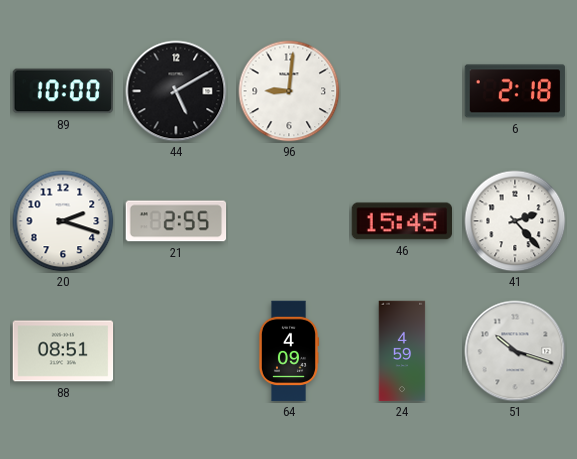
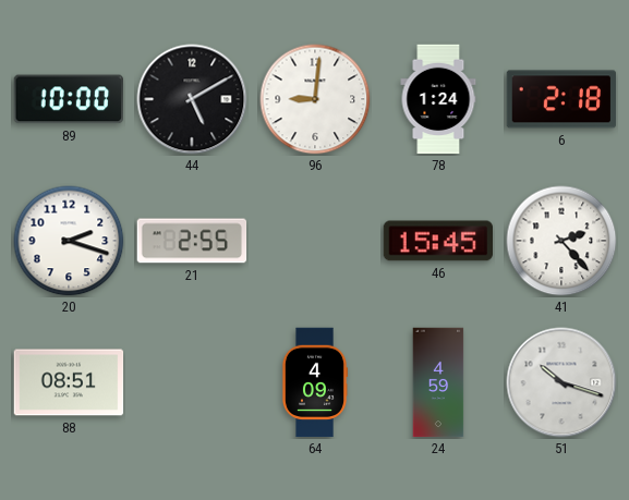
78: none -> 1:24
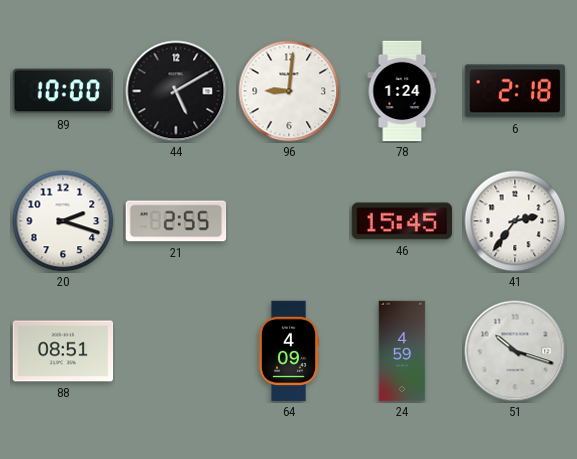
41: 2:23 -> 2:36
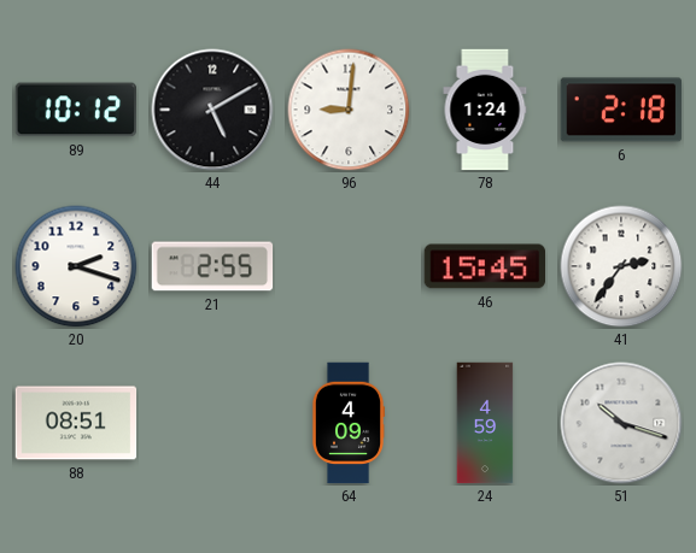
89: 10:00 -> 10:12
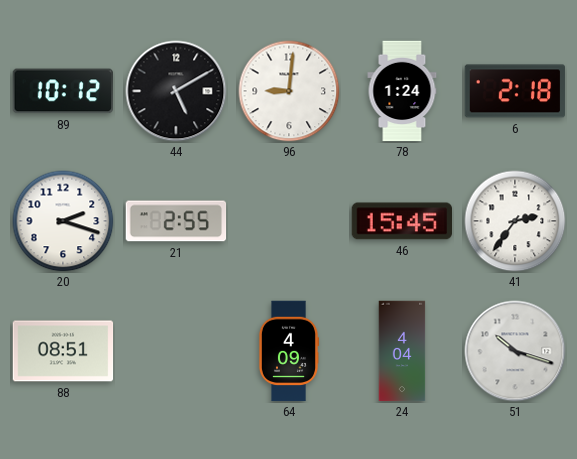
24: 4:59 -> 4:04
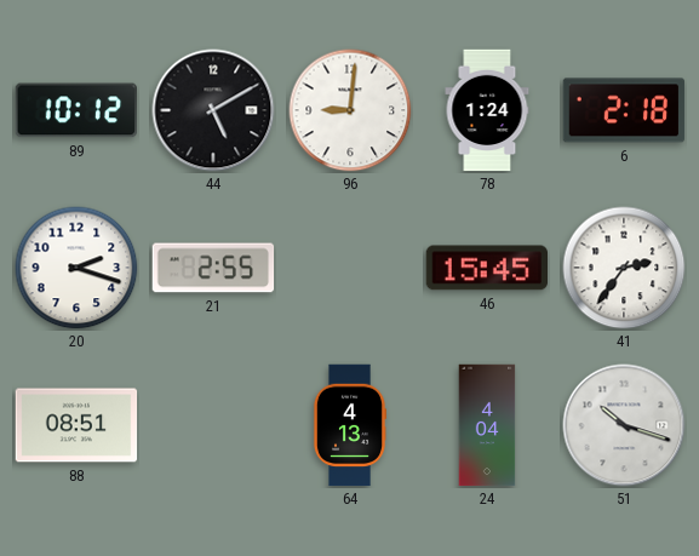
64: 4:09 -> 4:13
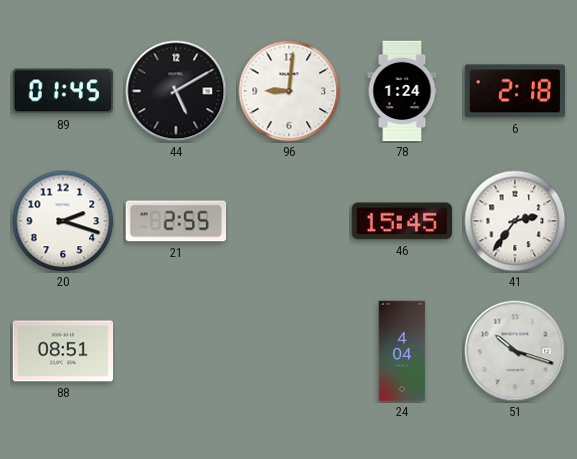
89: 10:12 -> 01:45
64: 4:13 -> none
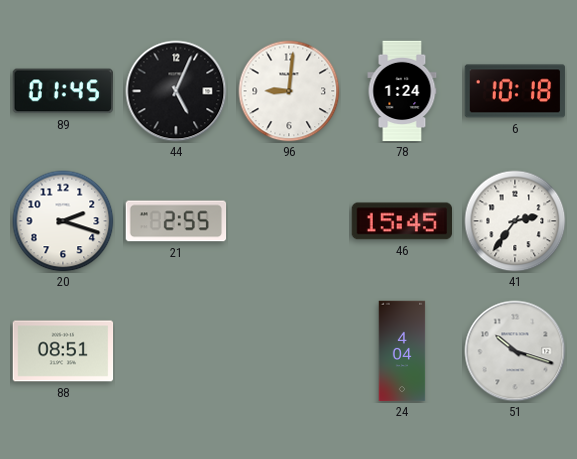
44: 5:10 -> 5:04
6: 2:18 -> 10:18
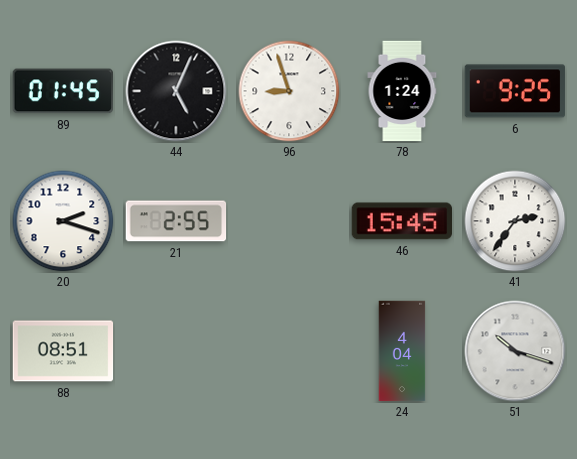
96: 9:01 -> 8:57
6: 10:18 -> 9:25
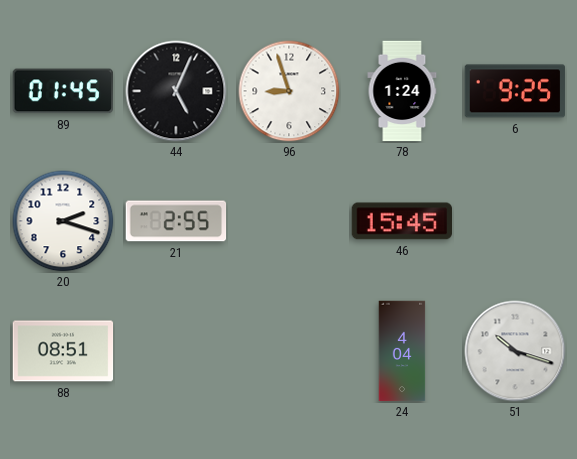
41: 2:36 -> none
